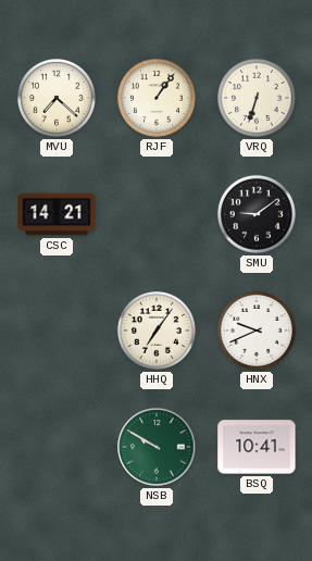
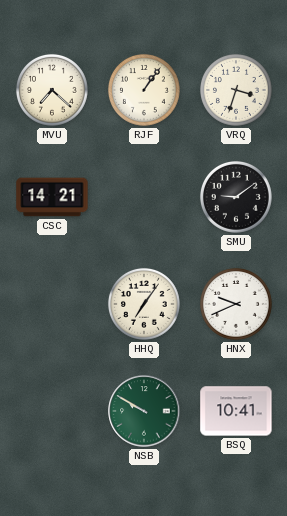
VRQ: 6:33 -> 3:33
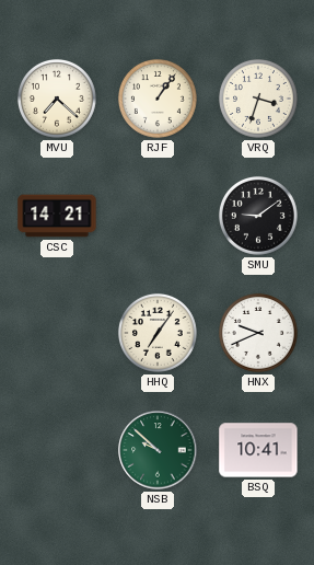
NSB: 9:50 -> 9:52
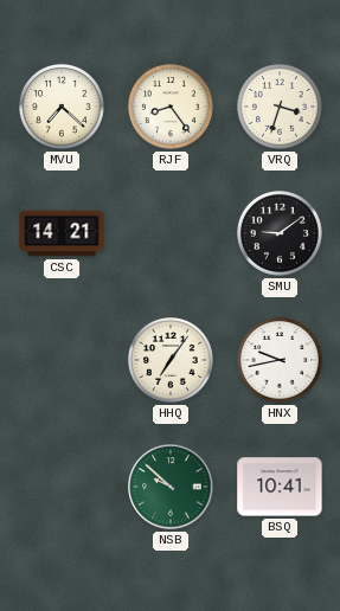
RJF: 1:06 -> 8:24
HNX: 9:41 -> 9:43
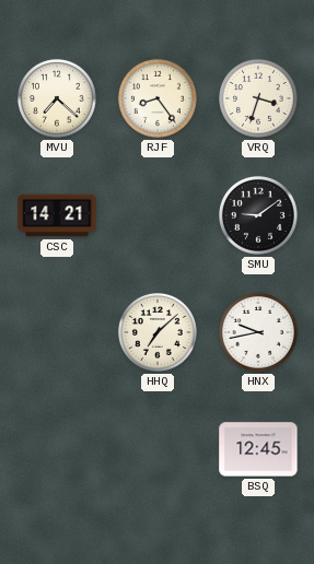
HHQ: 7:06 -> 7:08
NSB: 9:52 -> none
BSQ: 10:41 -> 12:45
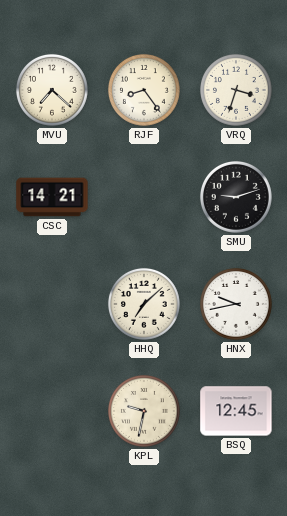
SMU: 9:09 -> 9:12
KPL: none -> 9:32
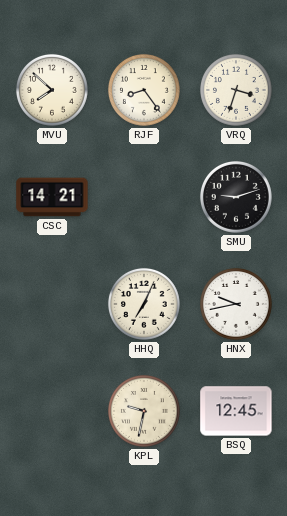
MVU: 7:22 -> 7:52
HHQ: 7:08 -> 7:04
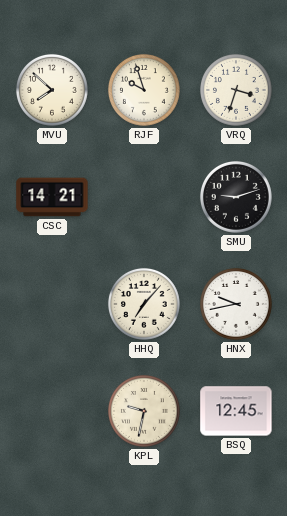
RJF: 8:24 -> 9:57
HHQ: 7:04 -> 7:07
